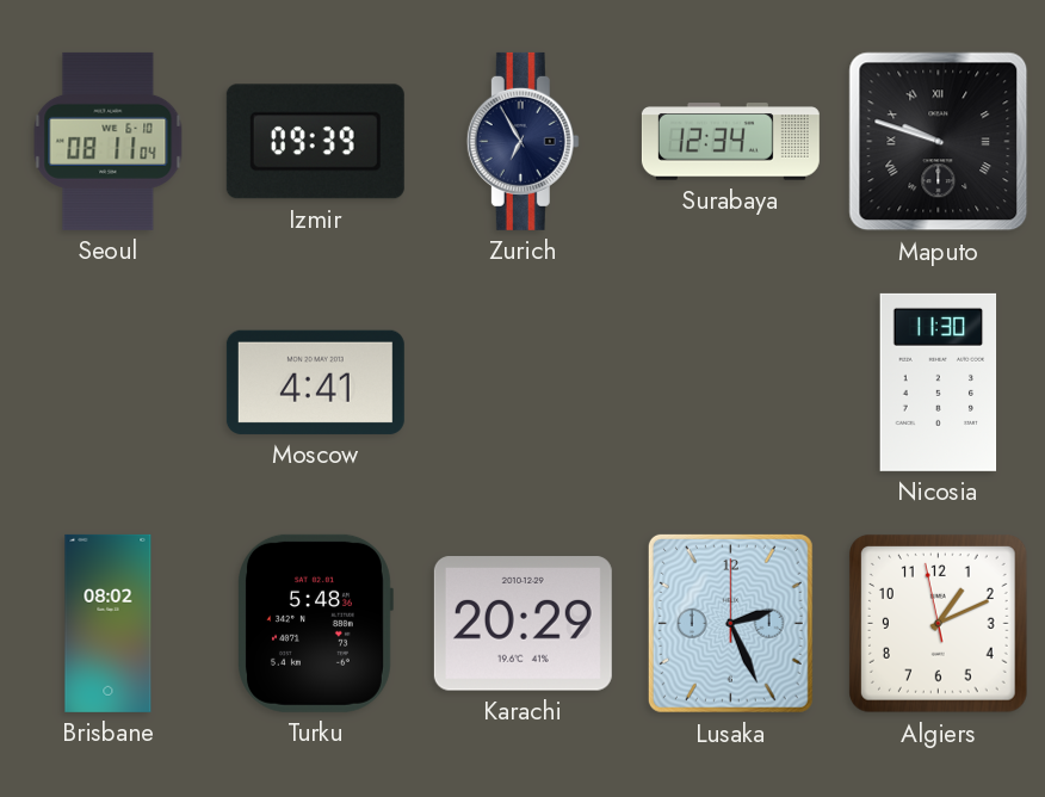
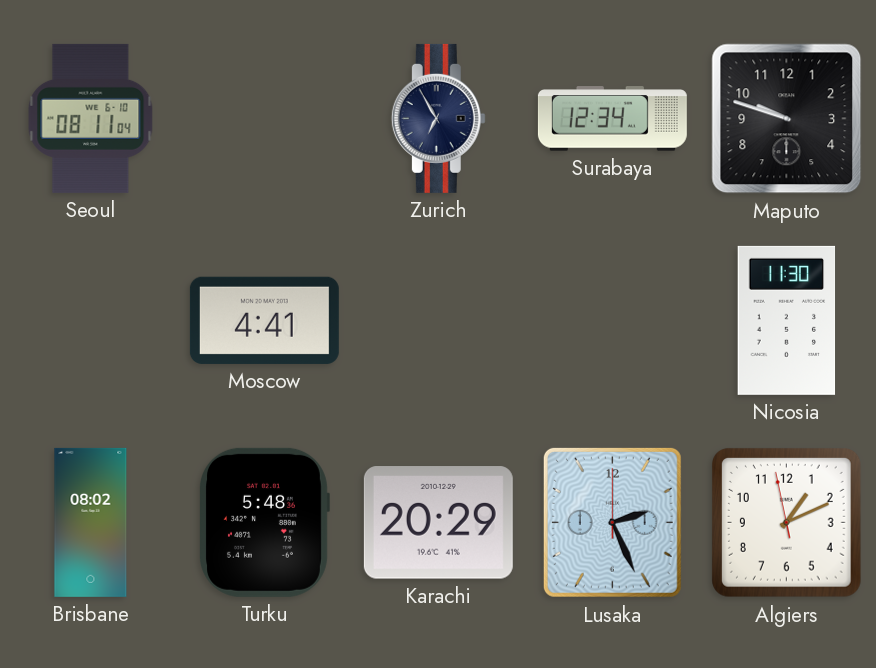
Izmir: 09:39 -> none
Maputo numerals: Roman -> Arabic
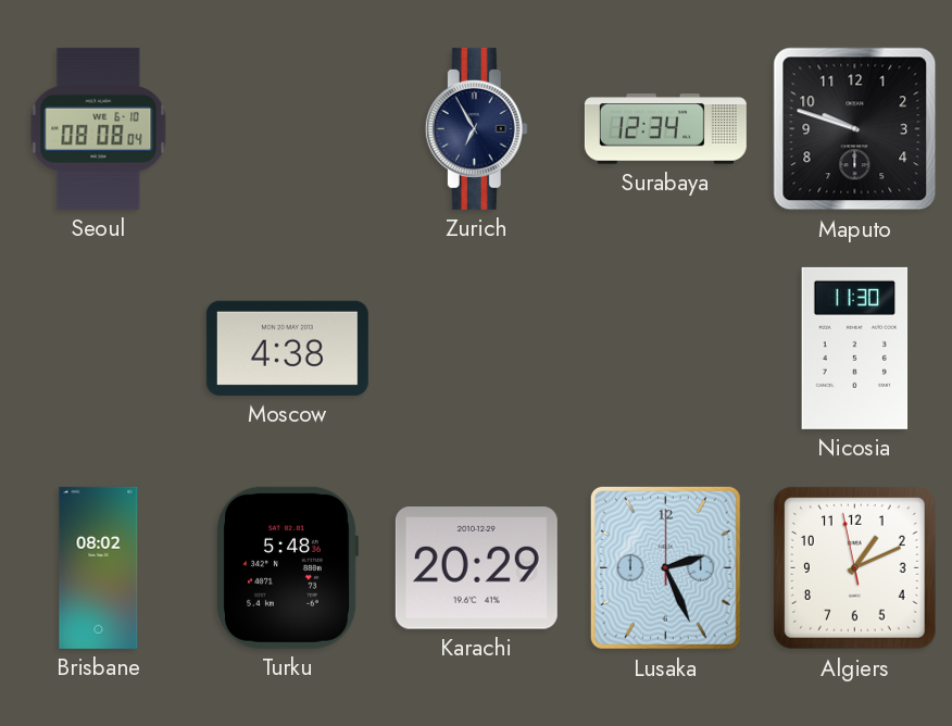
Seoul: 08:11 -> 08:08
Moscow: 4:41 -> 4:38
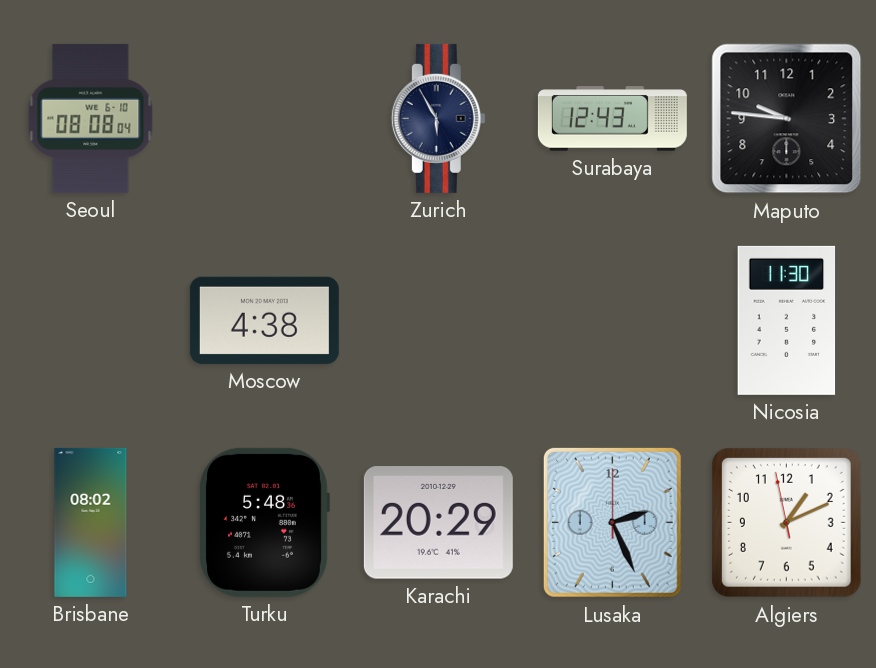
Zurich: 6:55 -> 5:55
Surabaya: 12:34 -> 12:43
Maputo: 9:48 -> 9:46
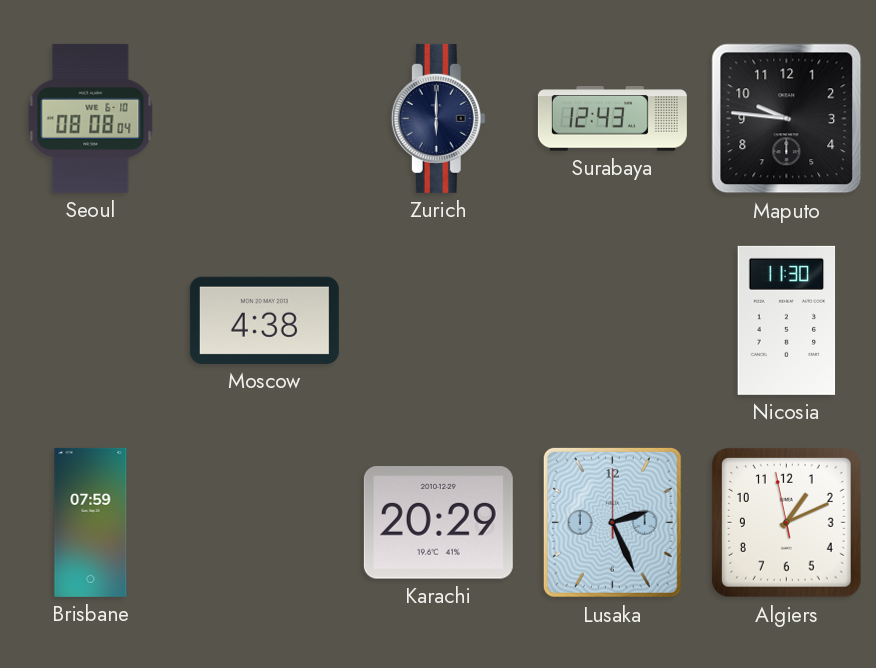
Zurich: 5:55 -> 6:00
Brisbane: 08:02 -> 07:59
Turku: 5:48 -> none
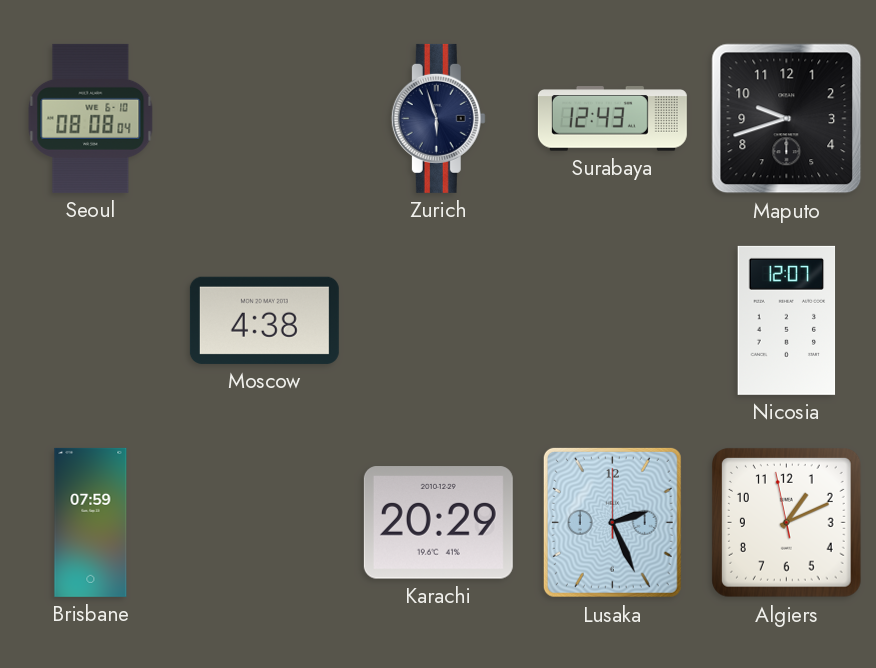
Zurich: 6:00 -> 5:57
Maputo: 9:46 -> 9:42
Nicosia: 11:30 -> 12:07
